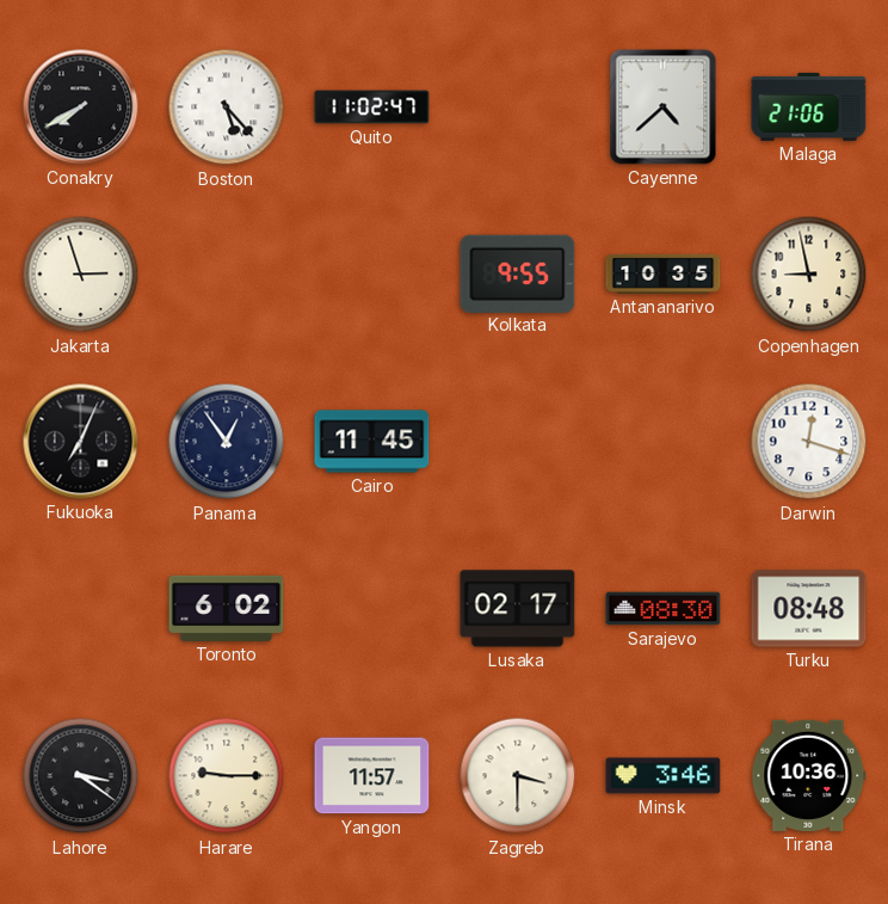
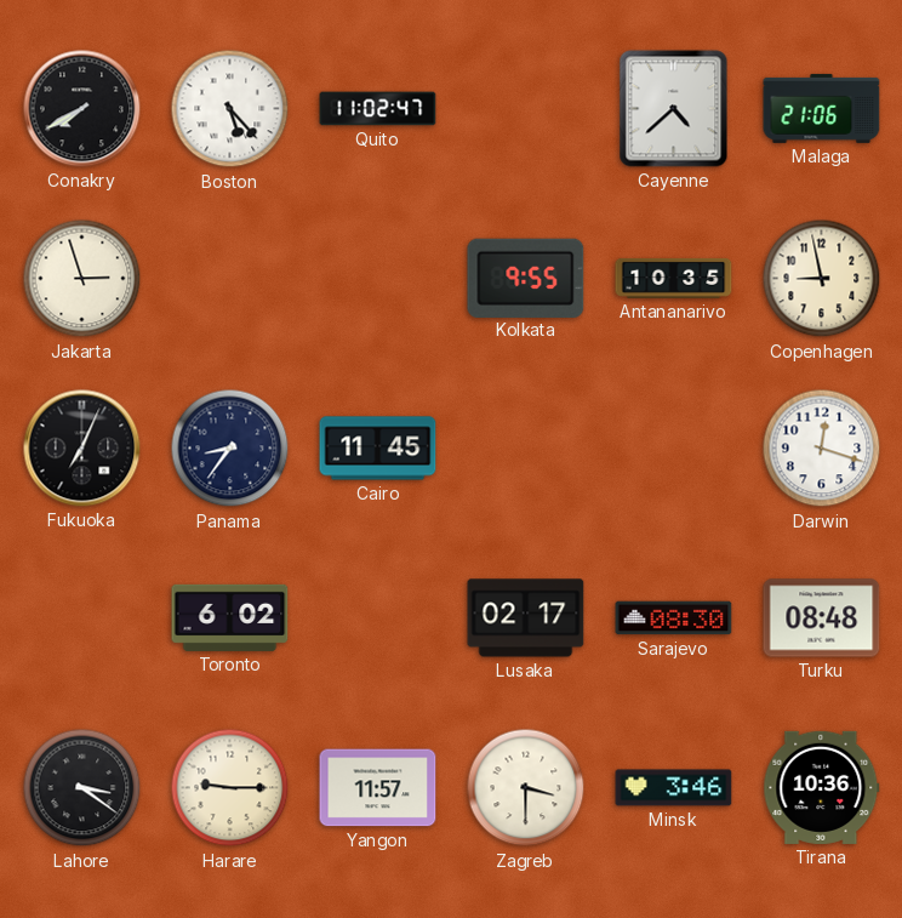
Panama: 12:54 -> 8:36
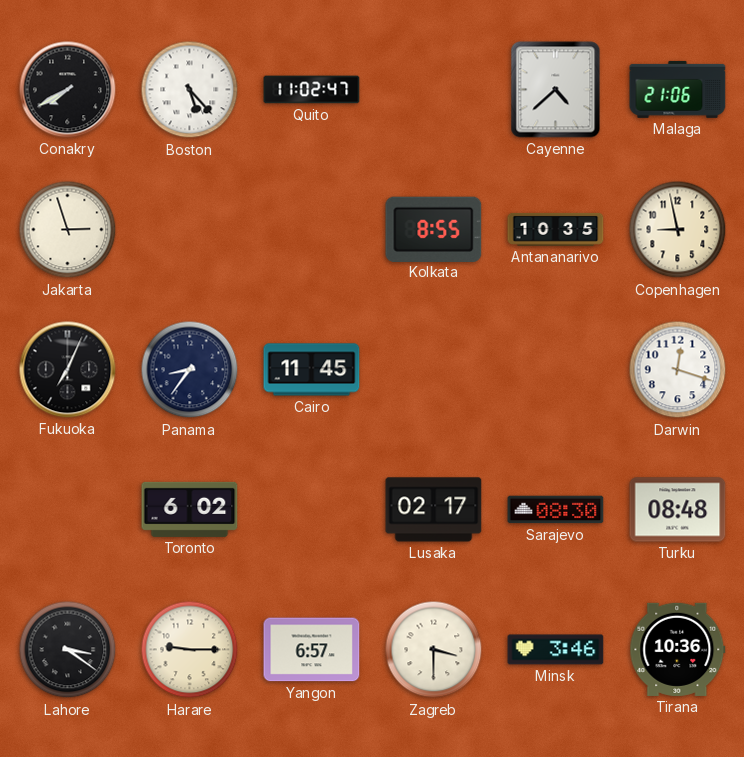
Kolkata: 9:55 -> 8:55
Yangon: 11:57 -> 6:57
